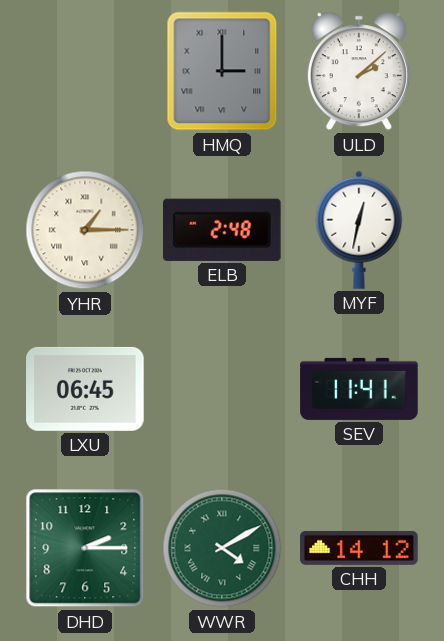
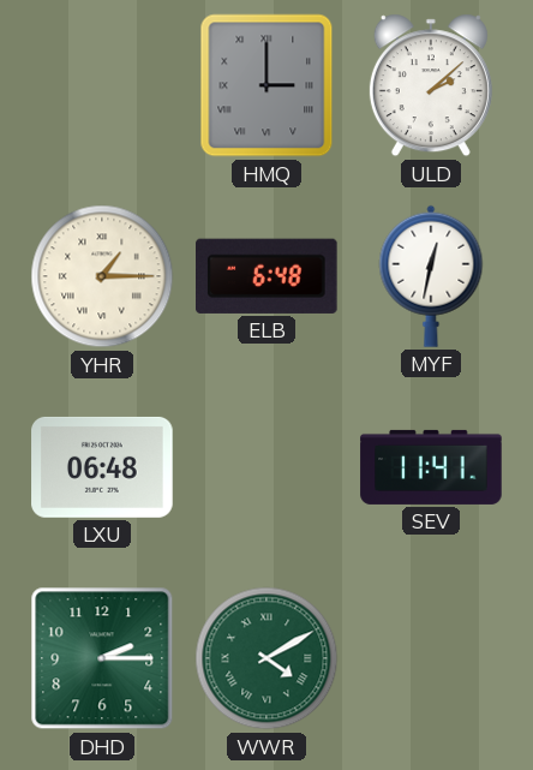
ELB: 2:48 -> 6:48
LXU: 06:45 -> 06:48
CHH: 14:12 -> none
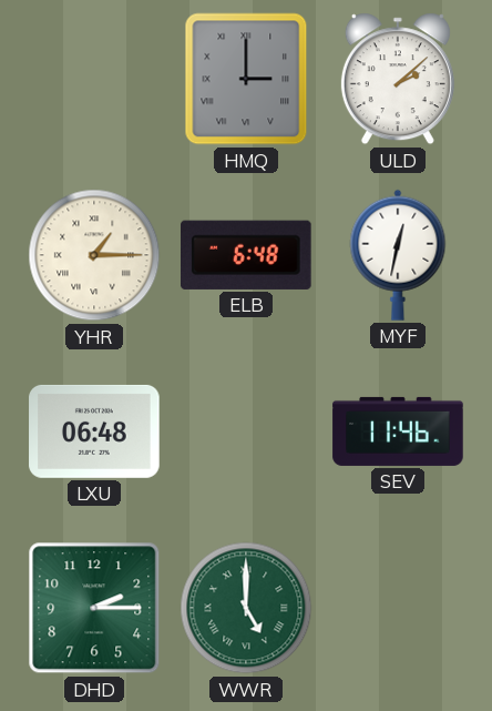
SEV: 11:41 -> 11:46
WWR: 4:10 -> 5:00
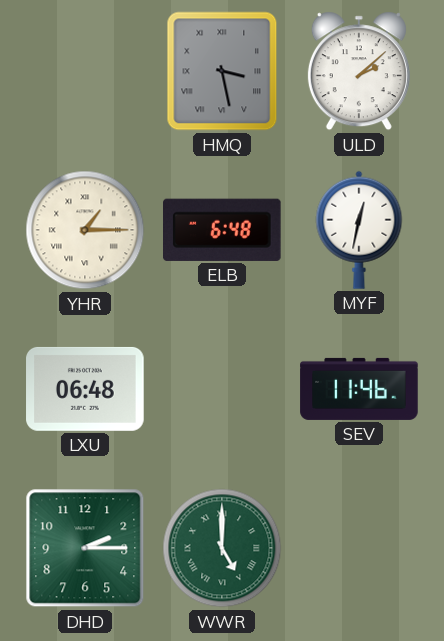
HMQ: 3:00 -> 3:28
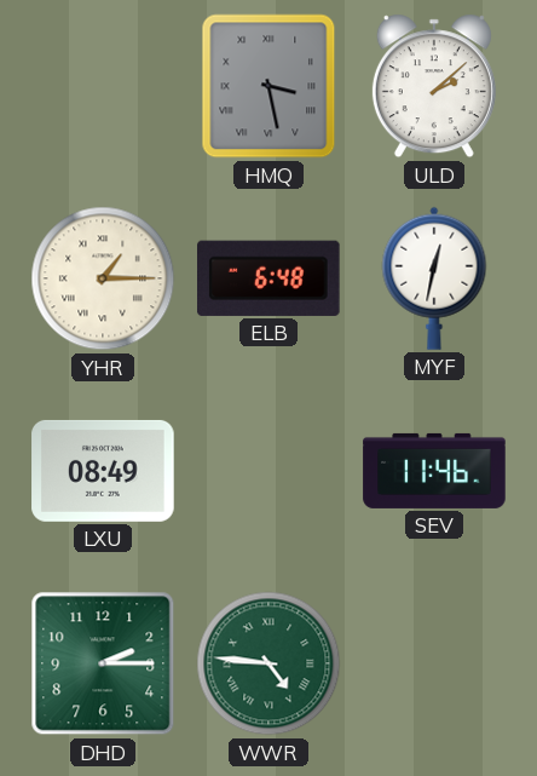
LXU: 06:48 -> 08:49
WWR: 5:00 -> 4:46
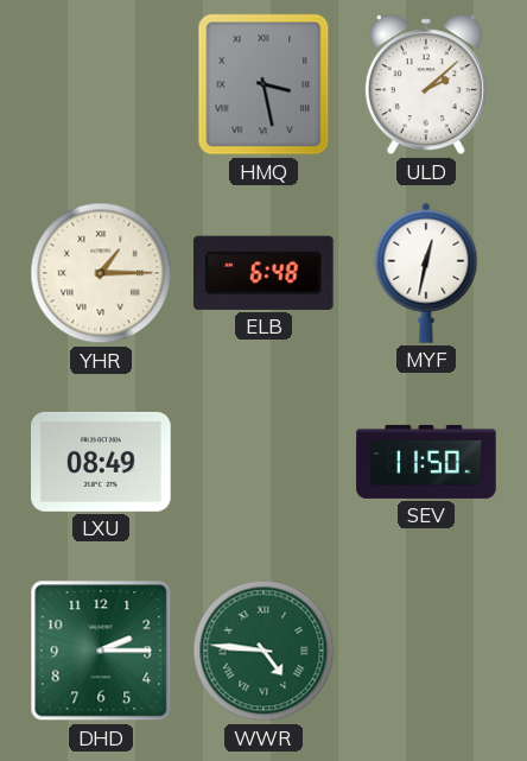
SEV: 11:46 -> 11:50
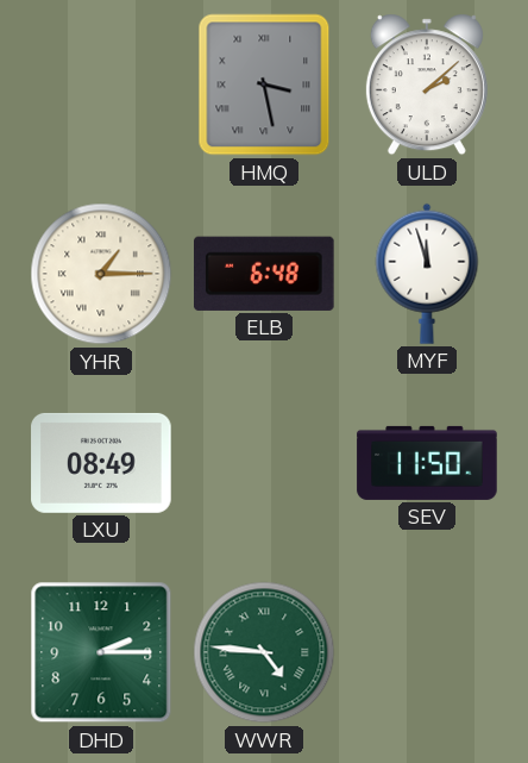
MYF: 12:32 -> 11:57
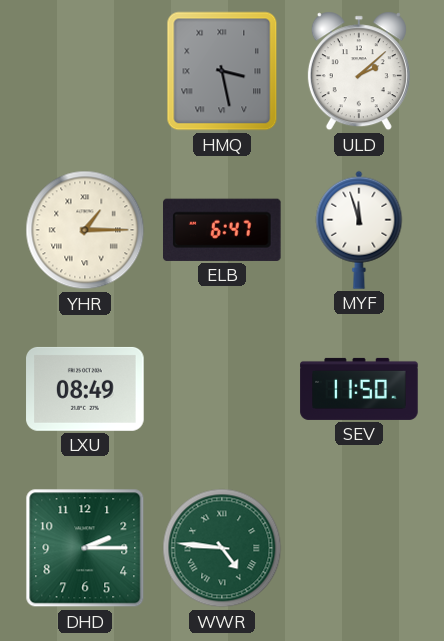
ELB: 6:48 -> 6:47
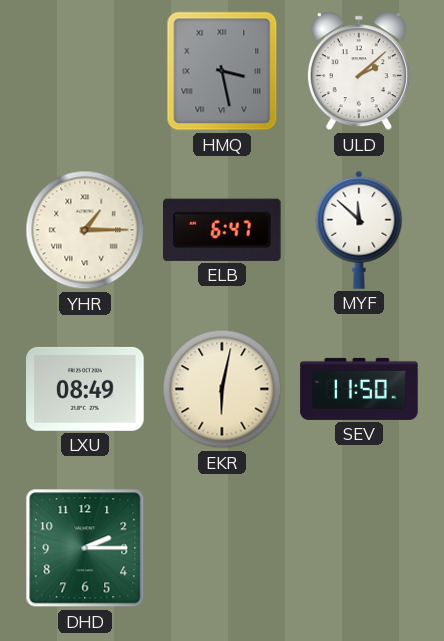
MYF: 11:57 -> 11:52
EKR: none -> 6:02
WWR: 4:46 -> none
